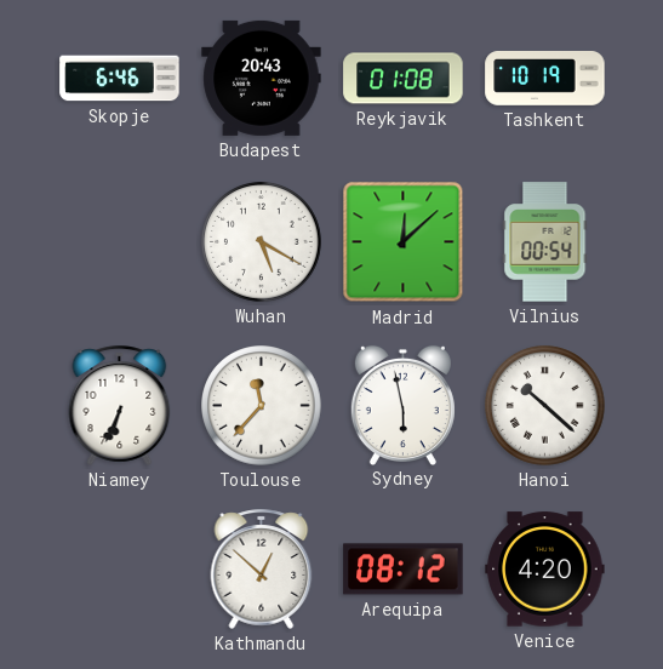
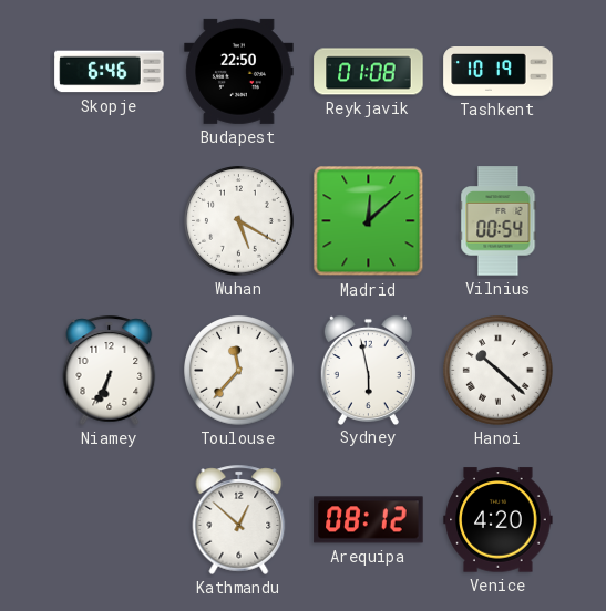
Budapest: 20:43 -> 22:50
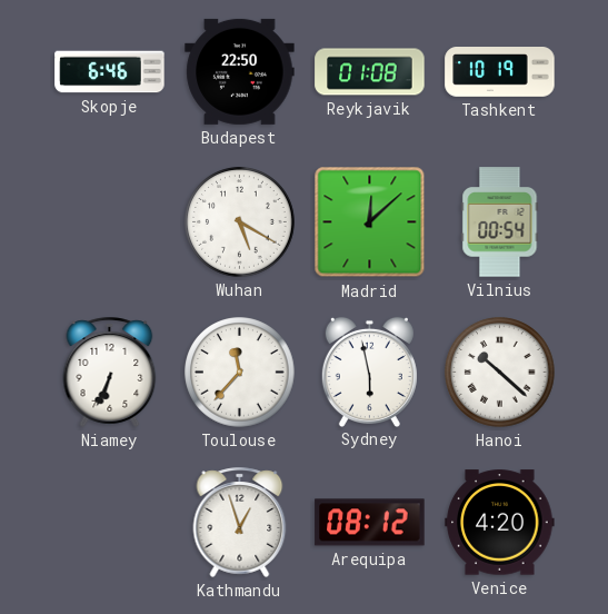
Kathmandu: 12:52 -> 12:57
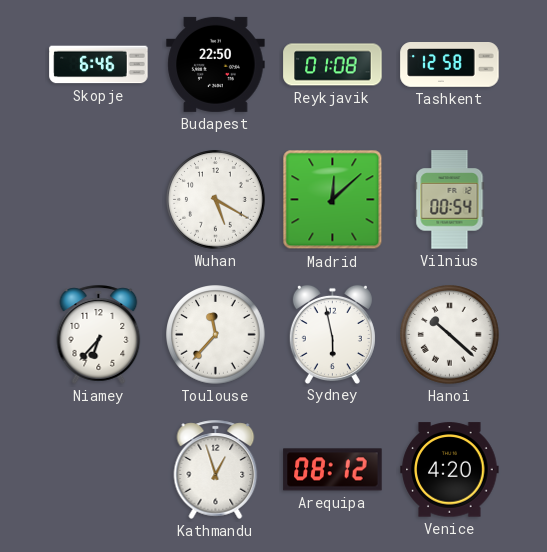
Tashkent: 10:19 -> 12:58
Niamey: 6:34 -> 6:37
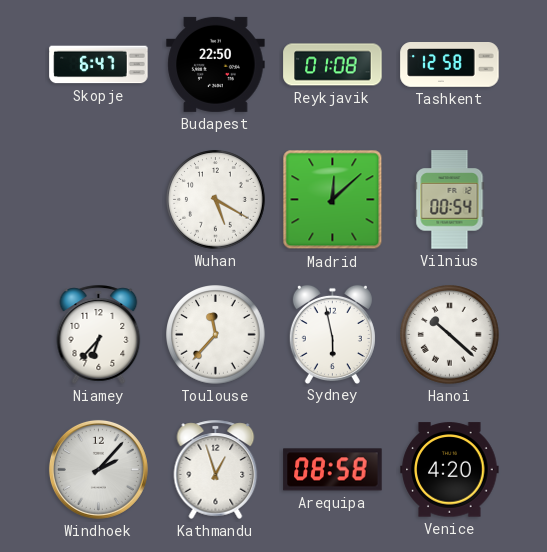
Skopje: 6:46 -> 6:47
Windhoek: none -> 2:07
Arequipa: 08:12 -> 08:58
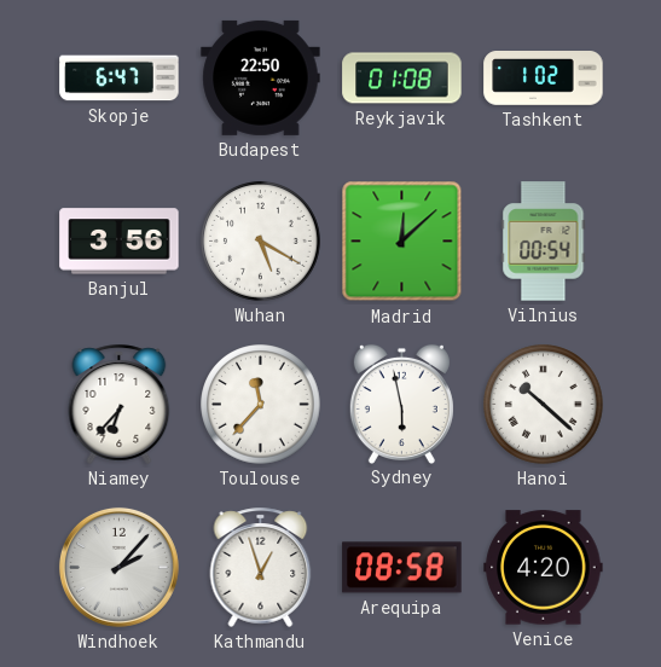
Tashkent: 12:58 -> 1:02
Banjul: none -> 3:56
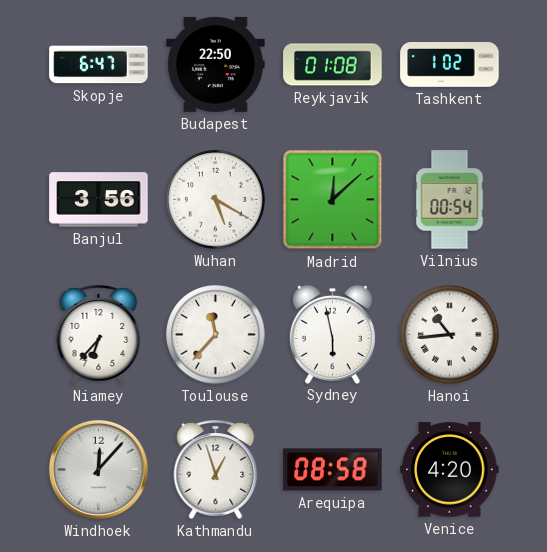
Hanoi: 10:22 -> 10:44
Windhoek: 2:07 -> 12:07
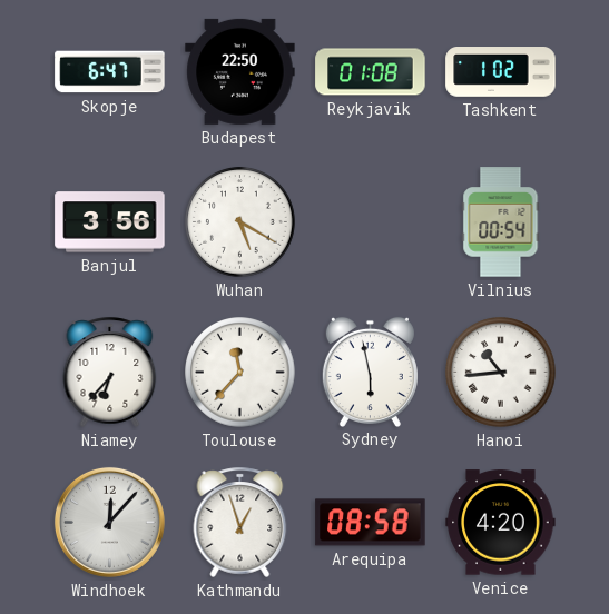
Madrid: 12:08 -> none
